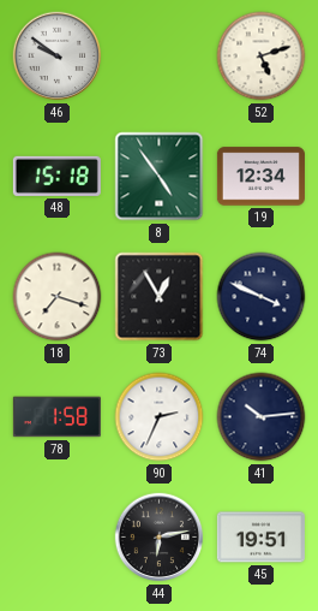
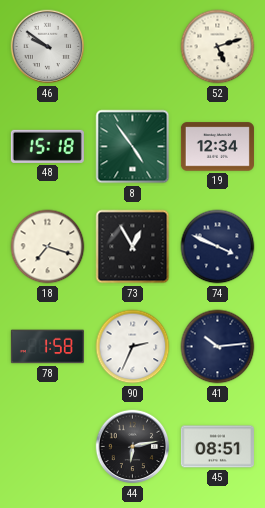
45: 19:51 -> 08:51
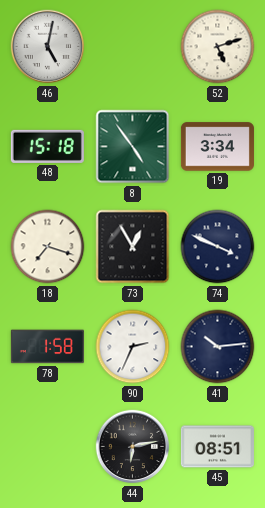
46: 9:51 -> 5:02
19: 12:34 -> 3:34
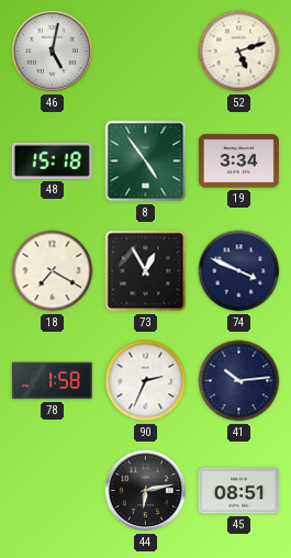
18: 7:18 -> 7:20
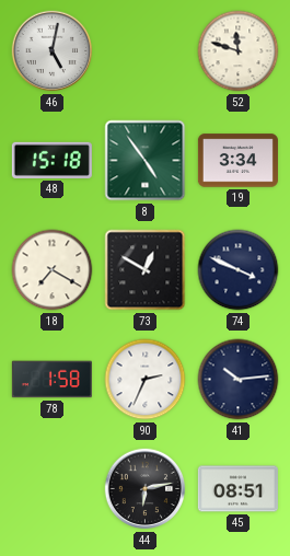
52: 5:12 -> 11:48
73: 12:55 -> 12:50
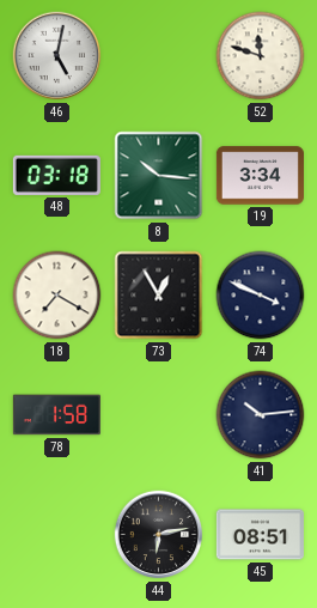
48: 15:18 -> 03:18
8: 4:54 -> 10:16
73: 12:50 -> 12:55
90: 2:34 -> none
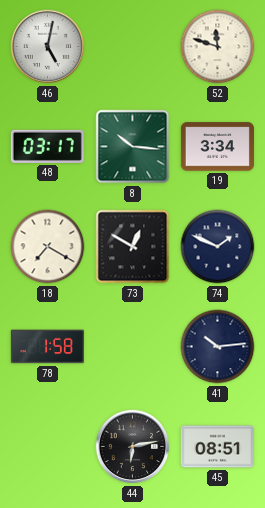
48: 03:18 -> 03:17
73: 12:55 -> 12:50
74: 3:49 -> 1:49
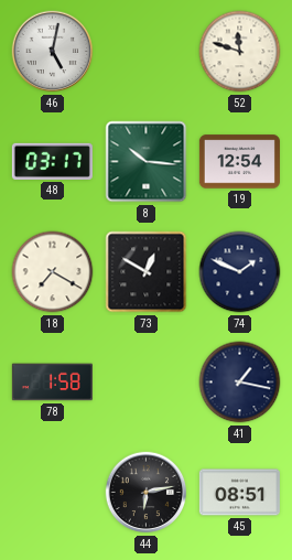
19: 3:34 -> 12:54
41: 10:14 -> 1:17
